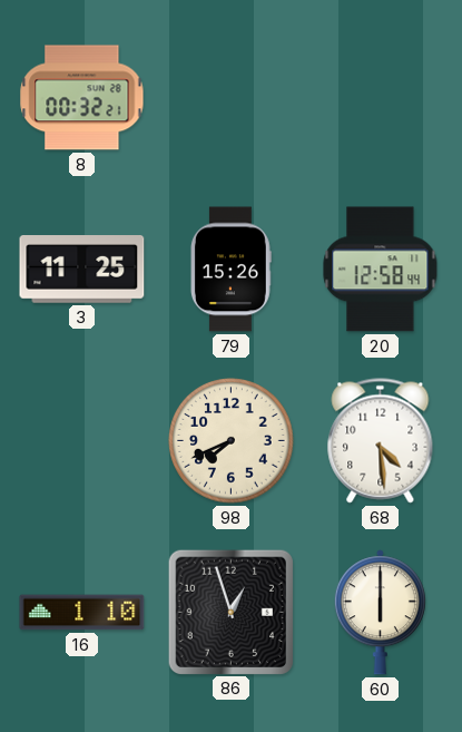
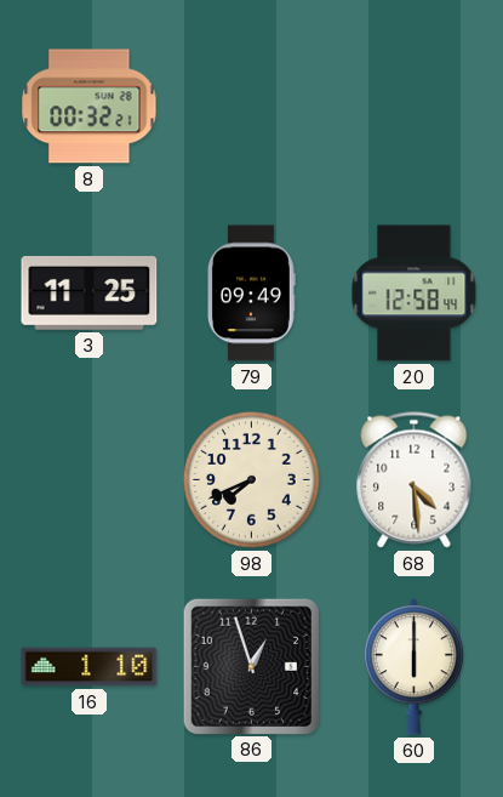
79: 15:26 -> 09:49
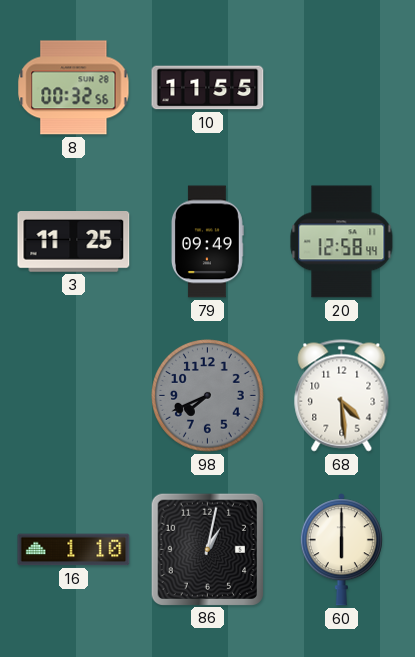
8: 00:32:21 -> 00:32:56
10: none -> 11:55
98 dial: cream -> grey
86: 12:57 -> 1:02
